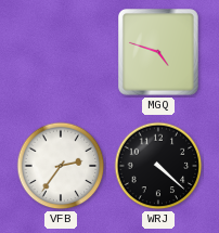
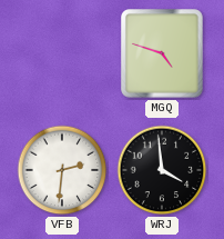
VFB: 2:36 -> 2:31
WRJ: 4:22 -> 3:59
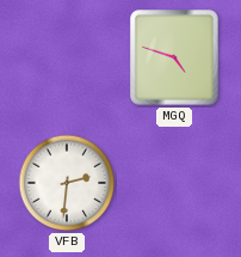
WRJ: 3:59 -> none
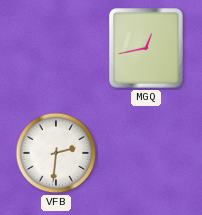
MGQ: 4:48 -> 12:43
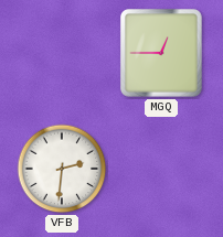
MGQ: 12:43 -> 12:45
